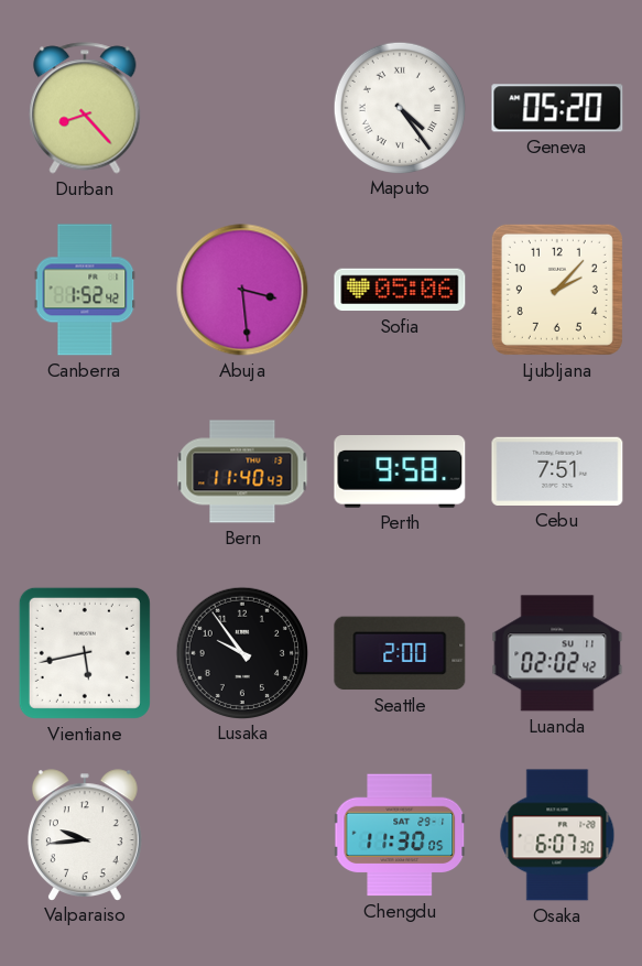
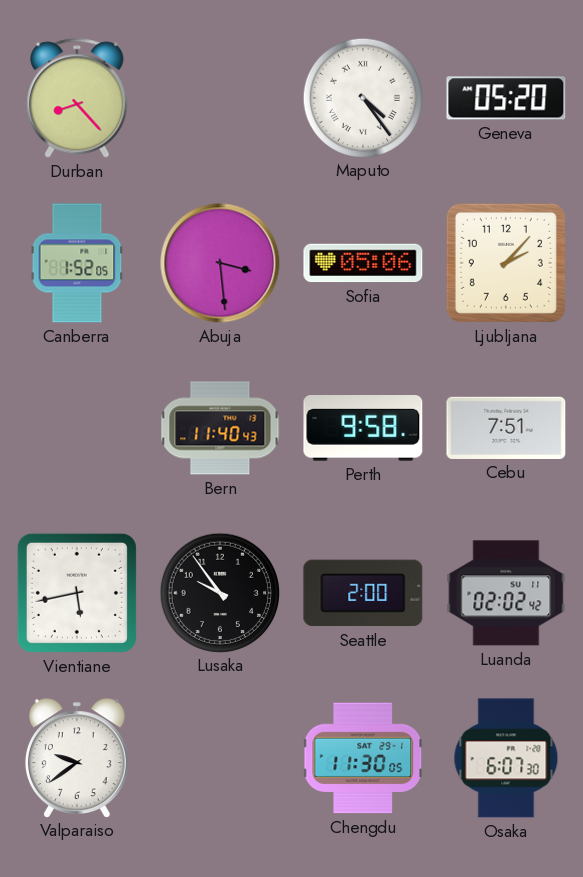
Canberra: 1:52:42 -> 1:52:05
Valparaiso: 9:44 -> 9:39
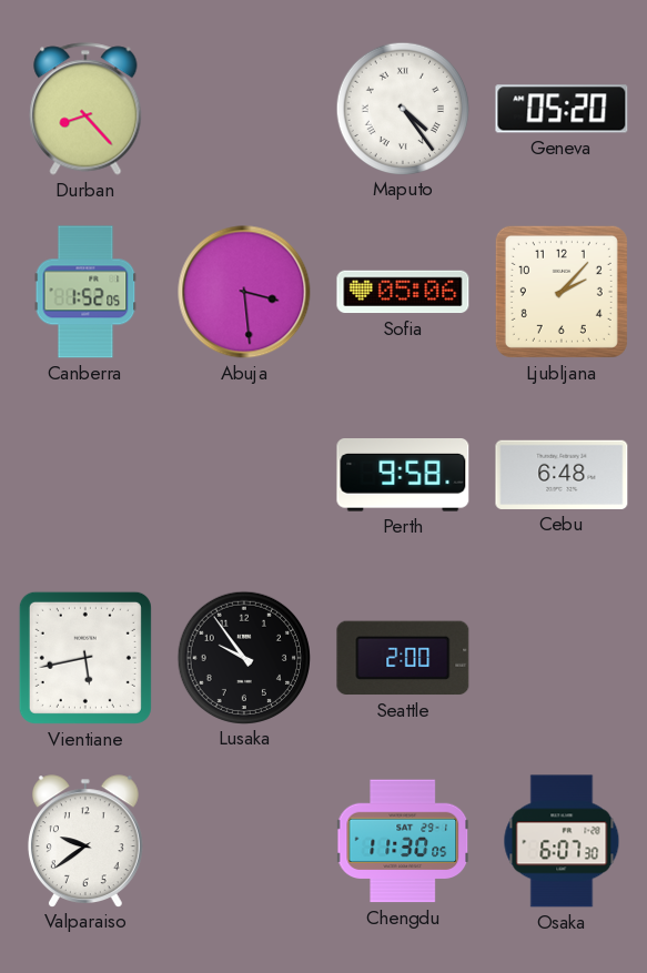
Bern: 11:40 -> none
Cebu: 7:51 -> 6:48
Luanda: 02:02 -> none
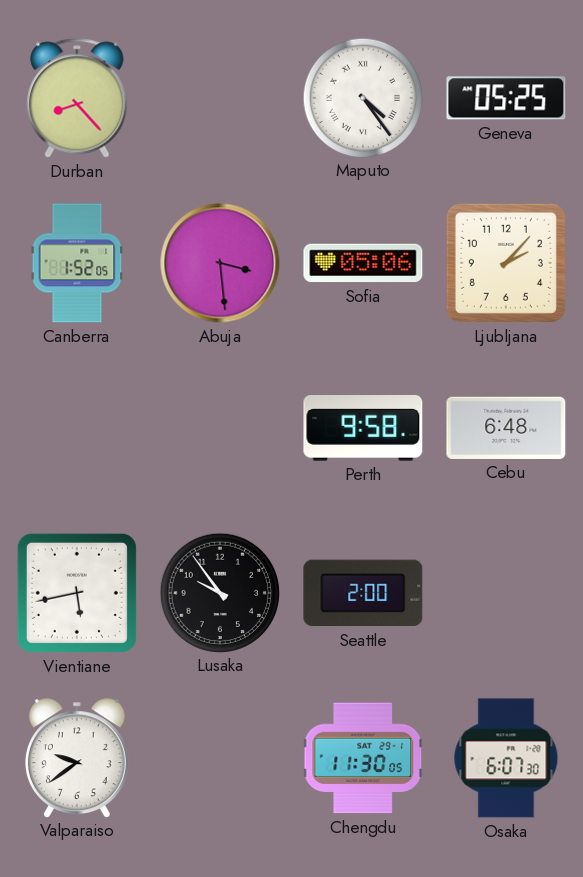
Geneva: 05:20 -> 05:25
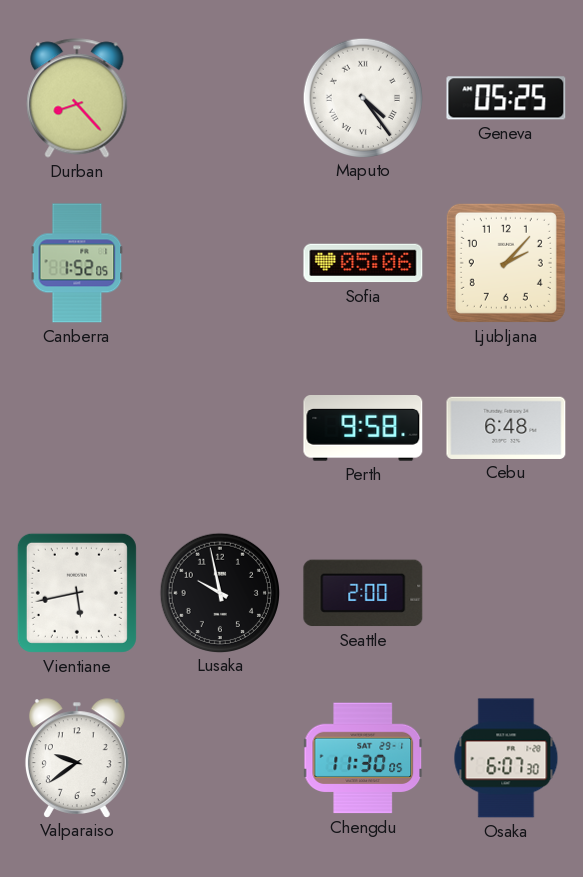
Abuja: 3:29 -> none
Lusaka: 9:54 -> 9:58
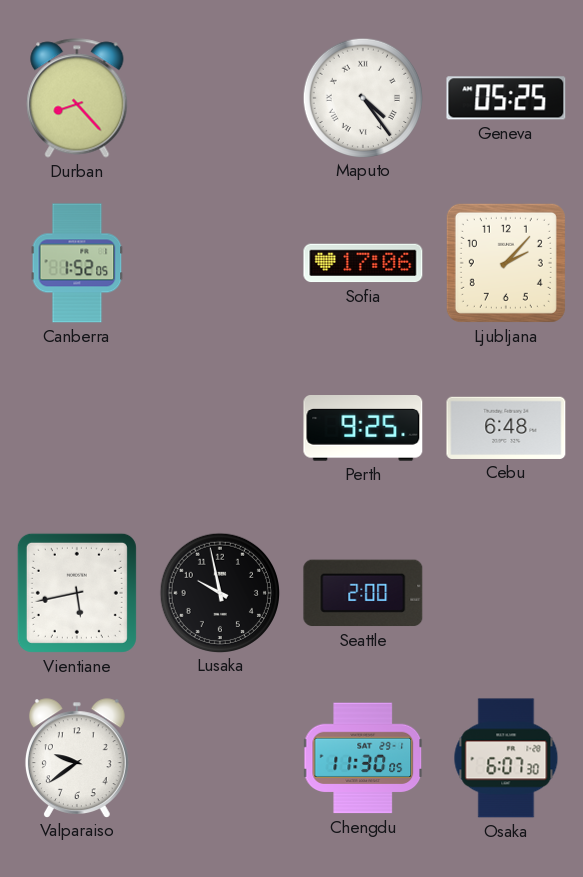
Sofia: 05:06 -> 17:06
Perth: 9:58 -> 9:25
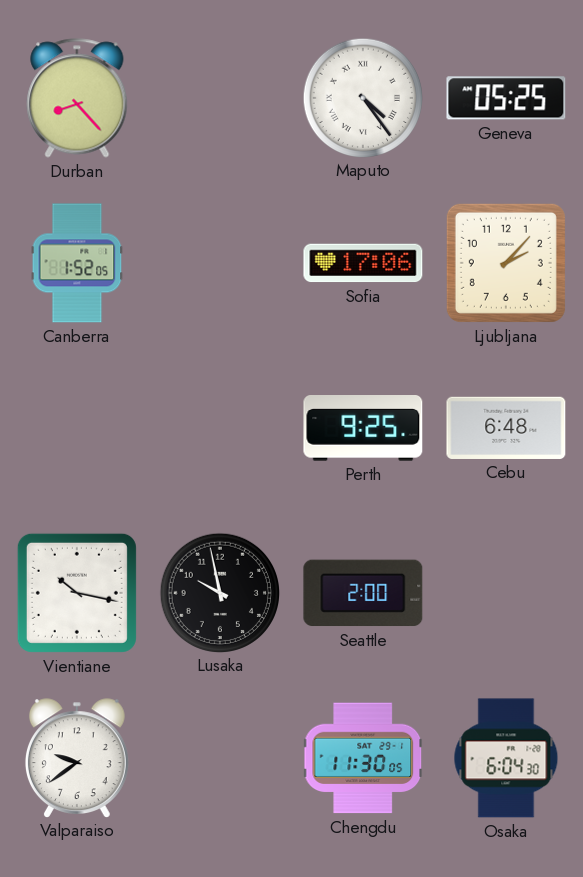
Vientiane: 5:43 -> 10:17
Osaka: 6:07 -> 6:04
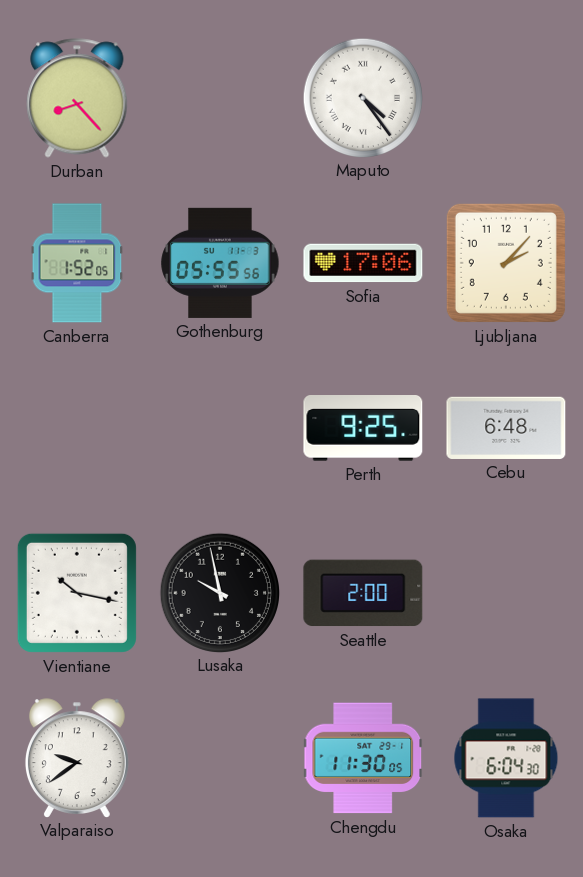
Geneva: 05:25 -> none
Gothenburg: none -> 05:55
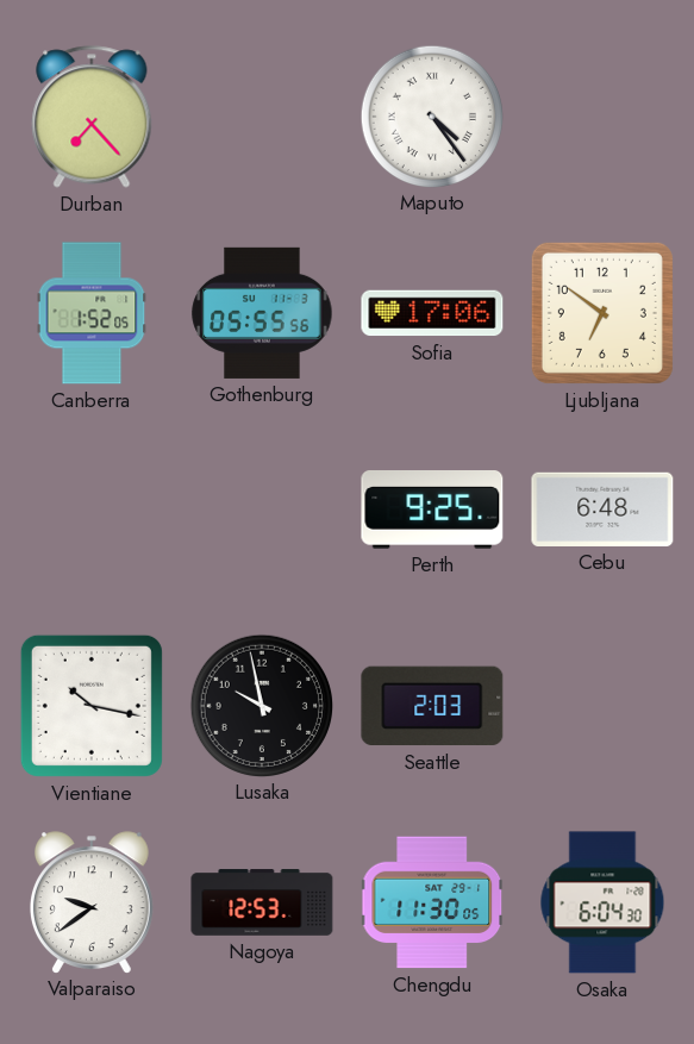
Durban: 8:23 -> 7:23
Ljubljana: 2:07 -> 6:51
Seattle: 2:00 -> 2:03
Nagoya: none -> 12:53
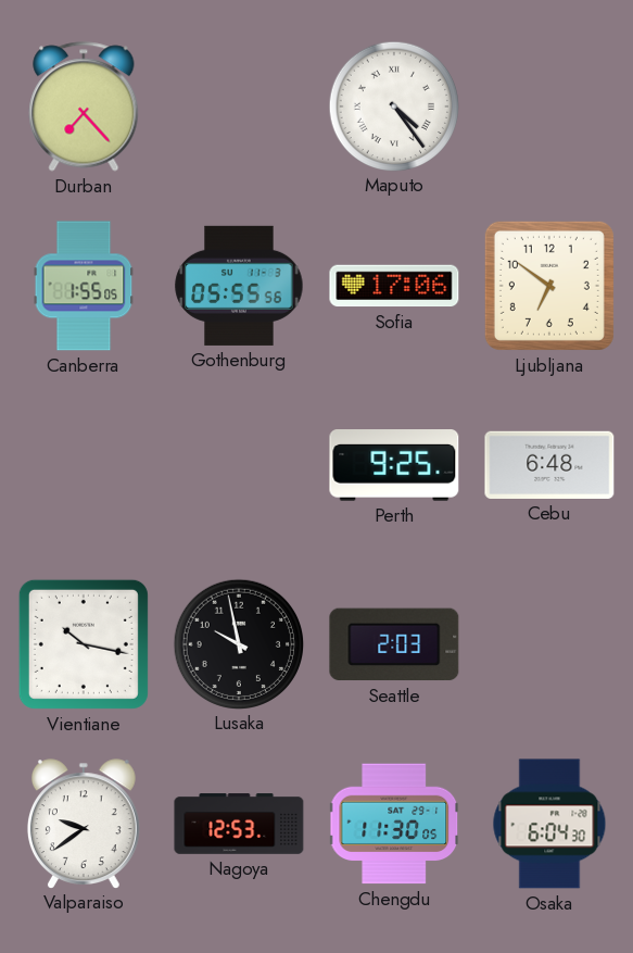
Canberra: 1:52 -> 1:55
